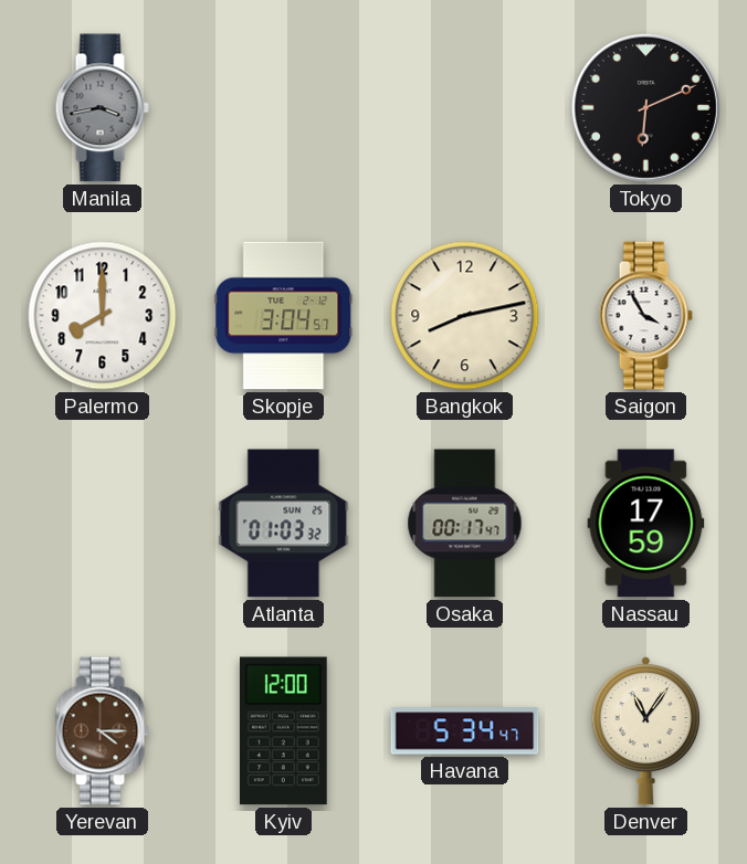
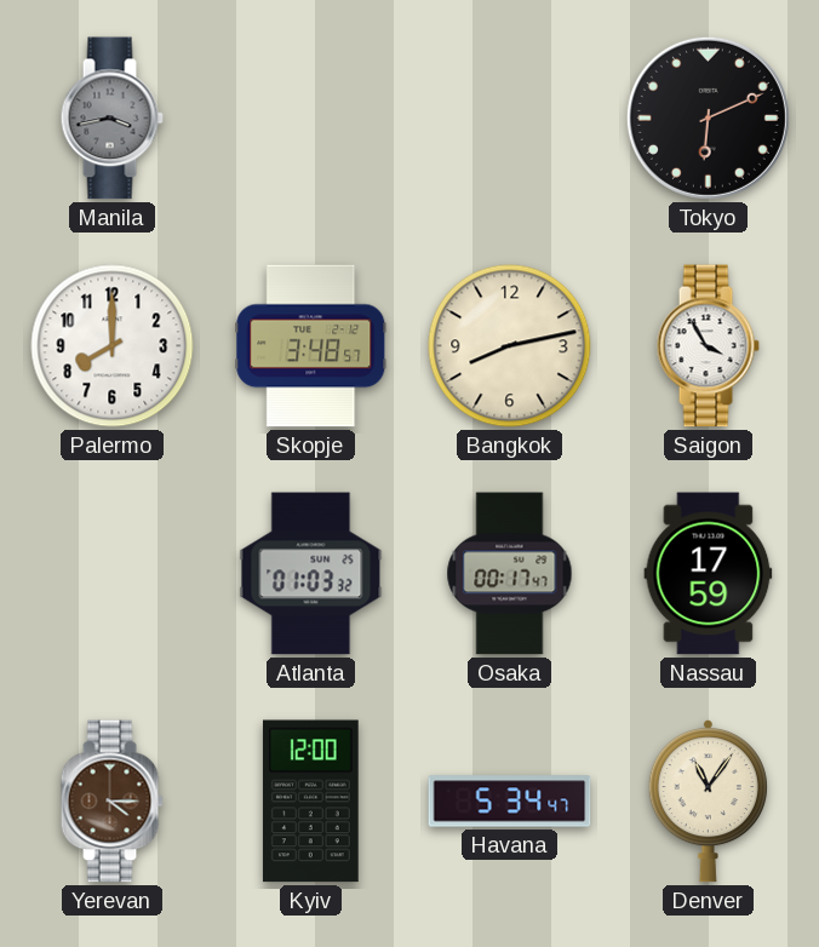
Skopje: 3:04 -> 3:48
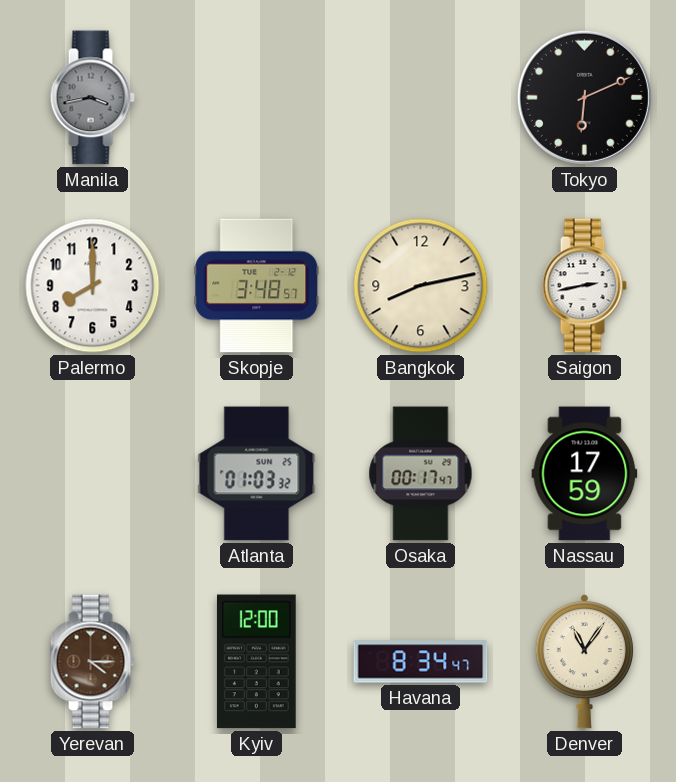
Saigon: 3:55 -> 2:43
Havana: 5:34 -> 8:34
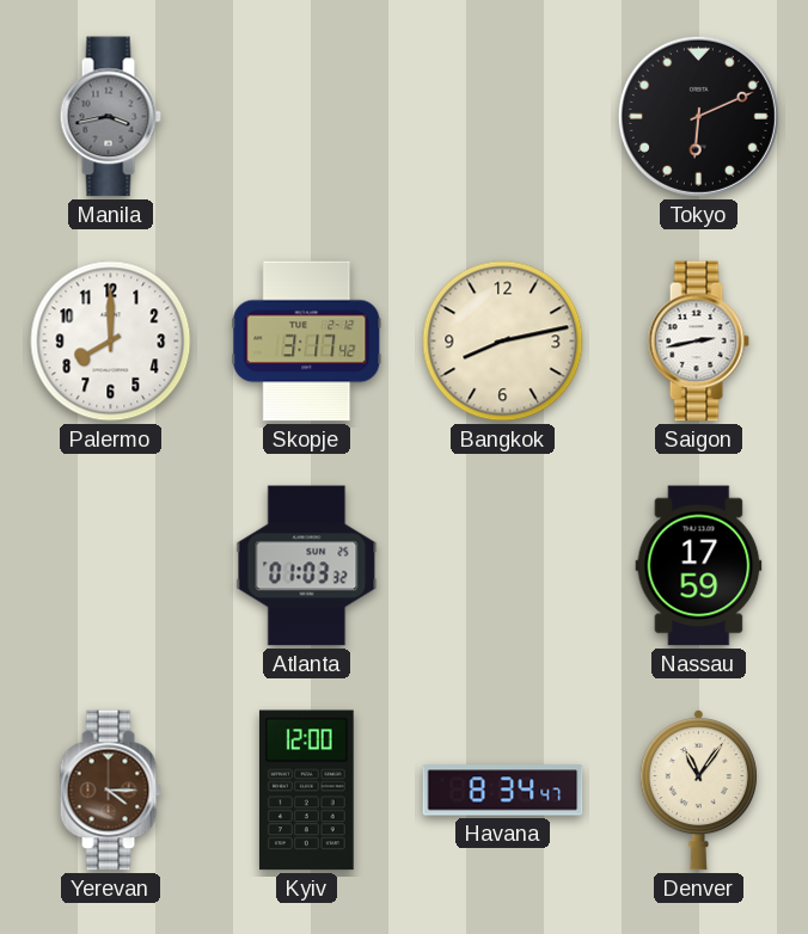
Skopje: 3:48 -> 3:17
Osaka: 00:17 -> none
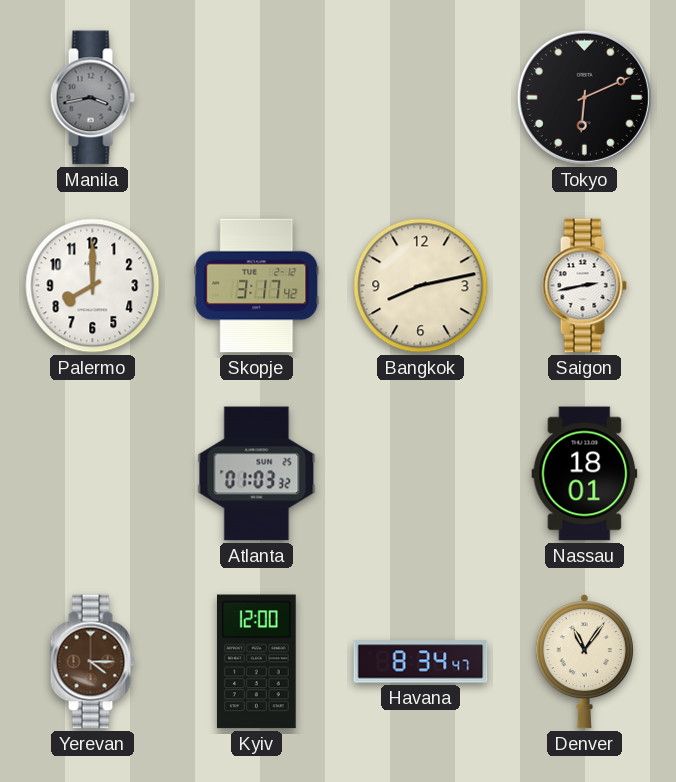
Nassau: 17:59 -> 18:01
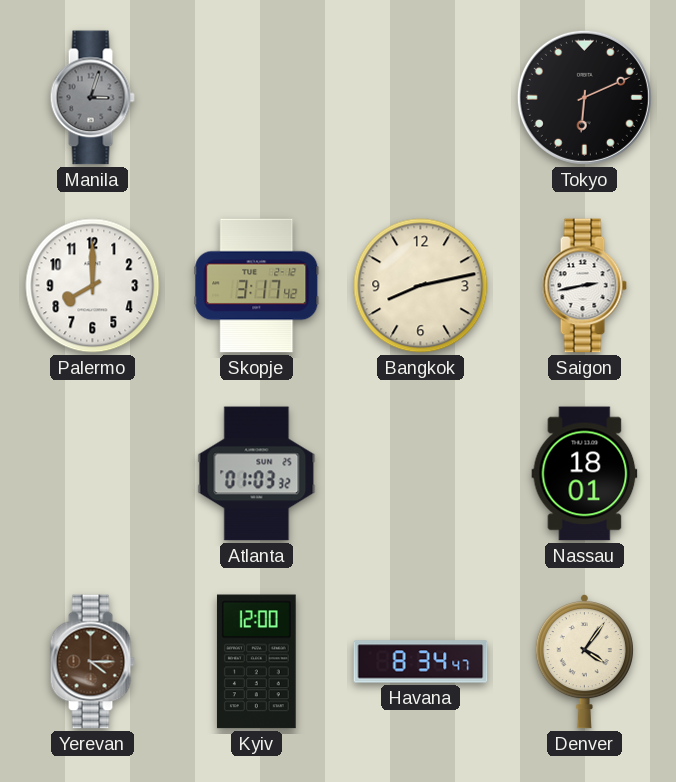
Manila: 3:43 -> 3:03
Denver: 11:06 -> 4:06
